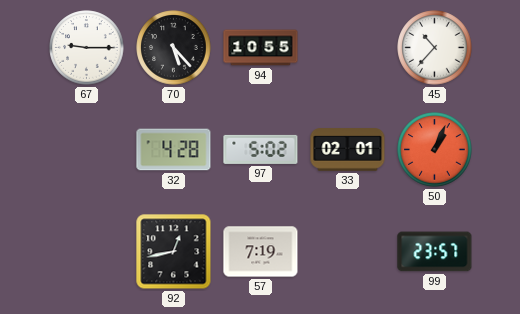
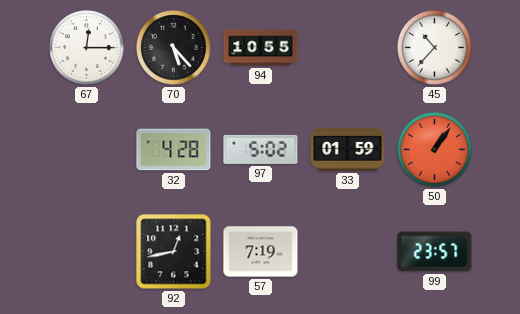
67: 9:15 -> 12:15
33: 02:01 -> 01:59
50: 1:04 -> 1:06
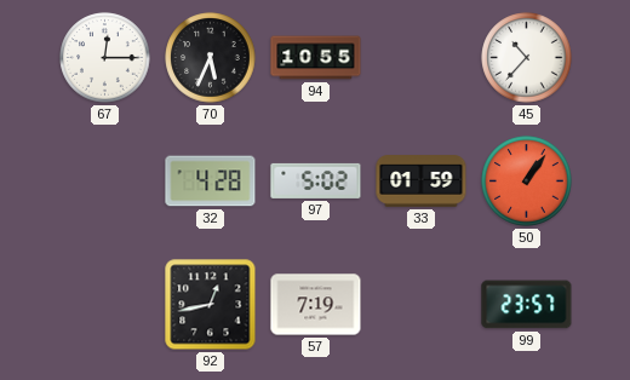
70: 5:23 -> 5:34
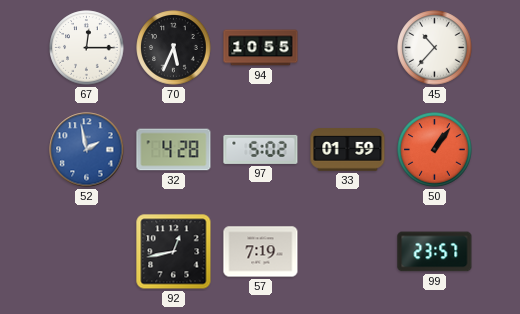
52: none -> 1:58
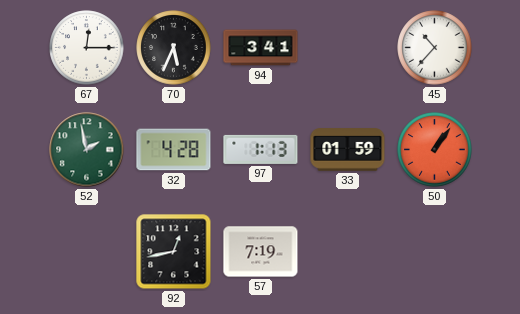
94: 10:55 -> 3:41
52 dial: blue -> green
97: 5:02 -> 1:13
99: 23:57 -> none
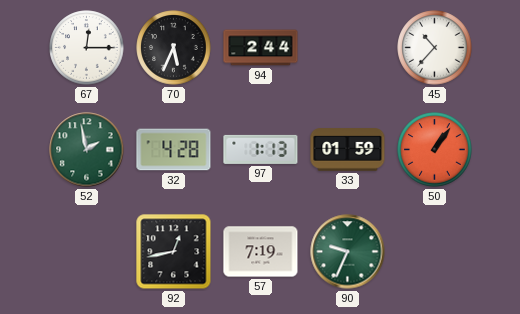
94: 3:41 -> 2:44
90: none -> 9:34
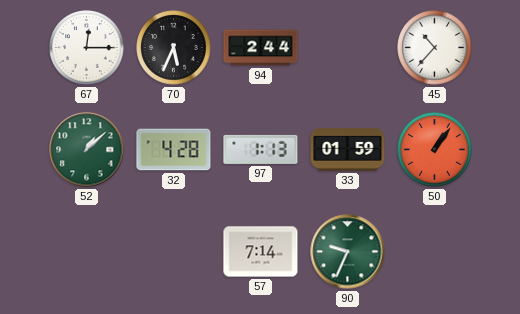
52: 1:58 -> 1:08
92: 12:43 -> none
57: 7:19 -> 7:14
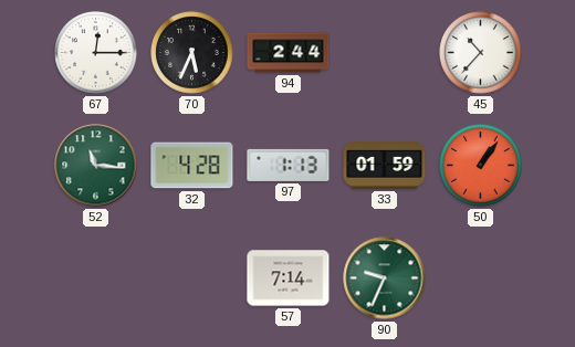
52: 1:08 -> 11:16
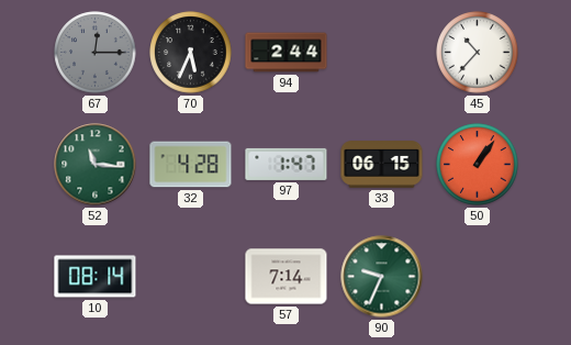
67 dial: white -> grey
97: 1:13 -> 1:47
33: 01:59 -> 06:15
10: none -> 08:14
